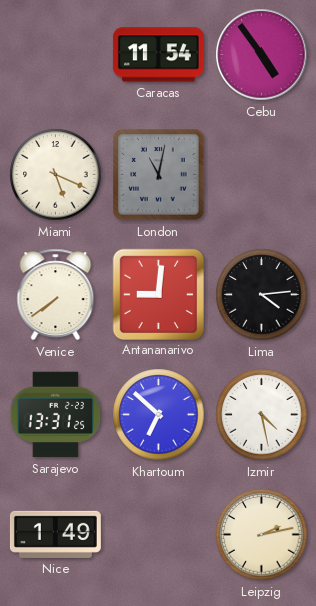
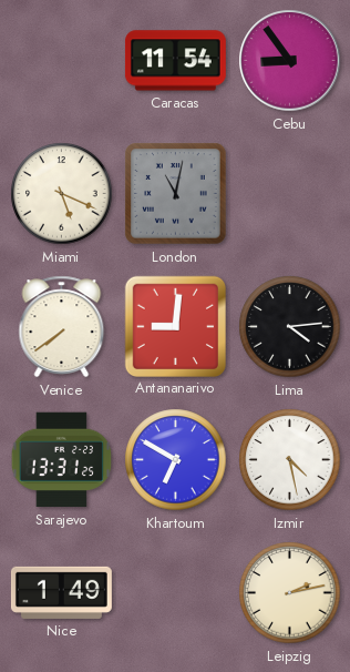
Cebu: 4:54 -> 8:54
Khartoum: 6:52 -> 6:50
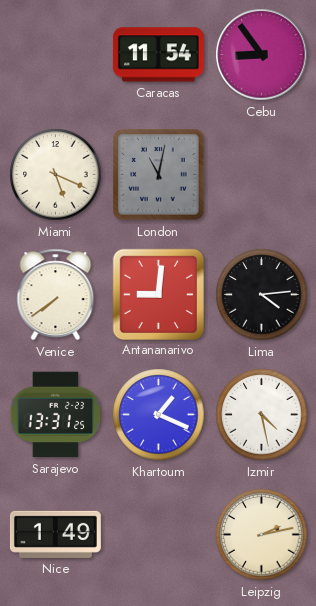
Khartoum: 6:50 -> 1:19
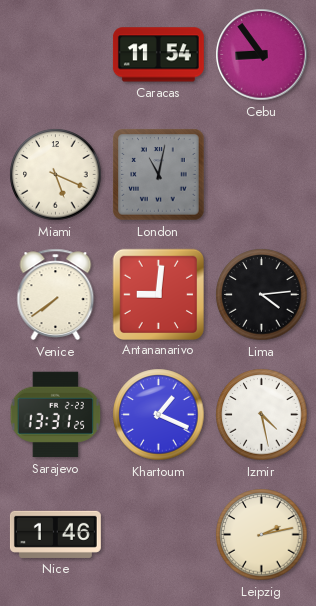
Nice: 1:49 -> 1:46
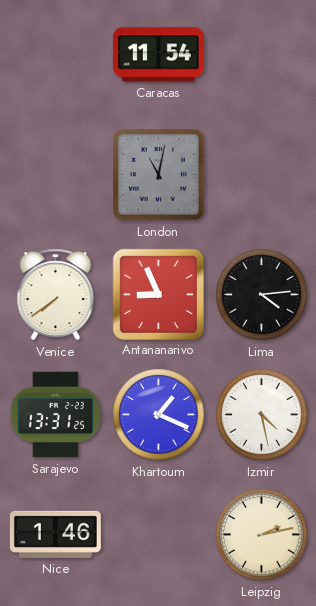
Cebu: 8:54 -> none
Miami: 5:19 -> none
Antananarivo: 9:01 -> 8:56
